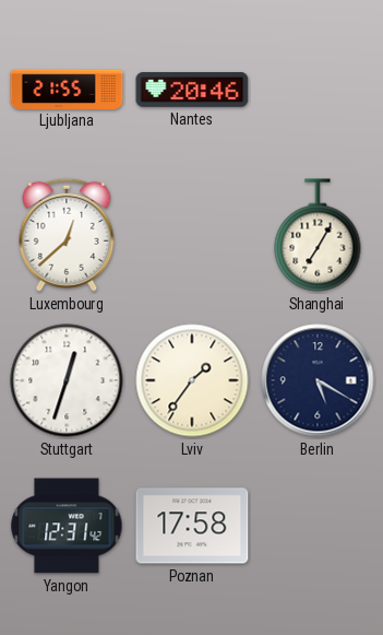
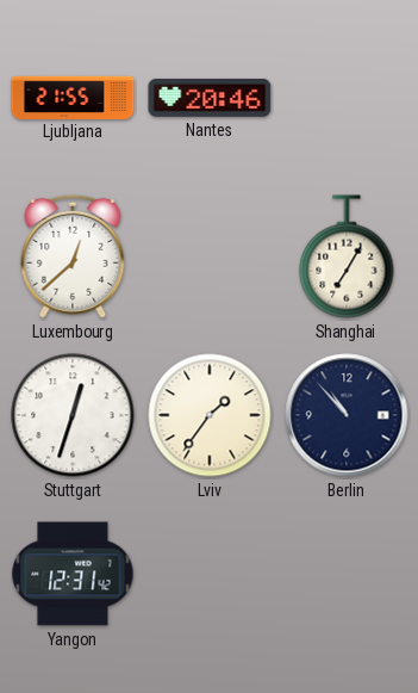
Berlin: 5:20 -> 10:53
Poznan: 17:58 -> none
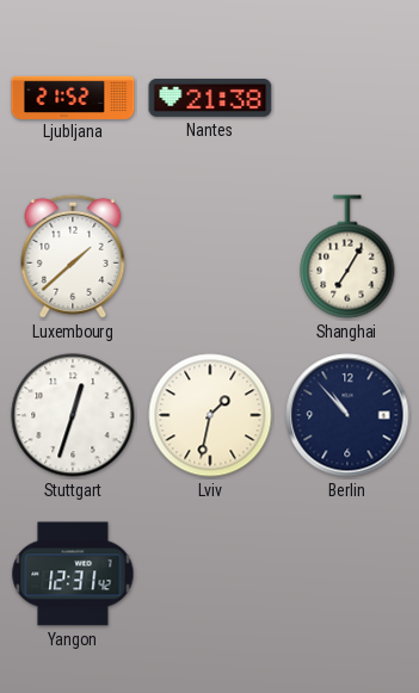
Ljubljana: 21:55 -> 21:52
Nantes: 20:46 -> 21:38
Luxembourg: 12:38 -> 1:38
Lviv: 1:36 -> 1:32
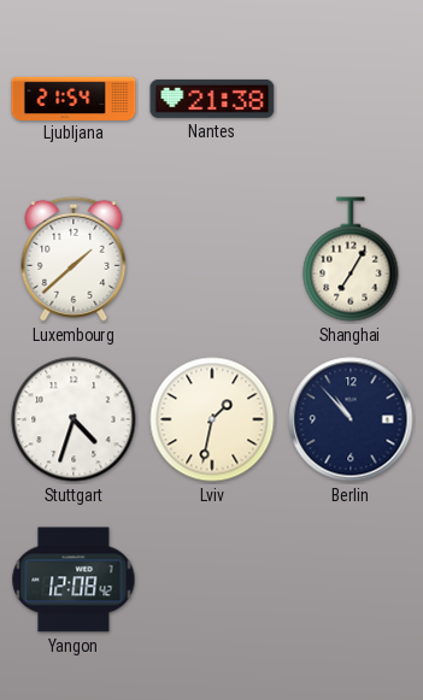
Ljubljana: 21:52 -> 21:54
Stuttgart: 12:33 -> 4:33
Yangon: 12:31 -> 12:08
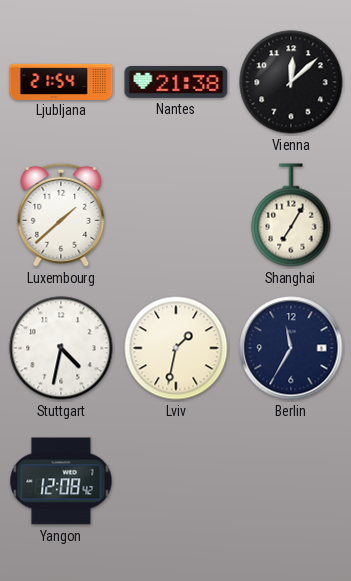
Vienna: none -> 12:08
Stuttgart: 4:33 -> 4:32
Berlin: 10:53 -> 11:35
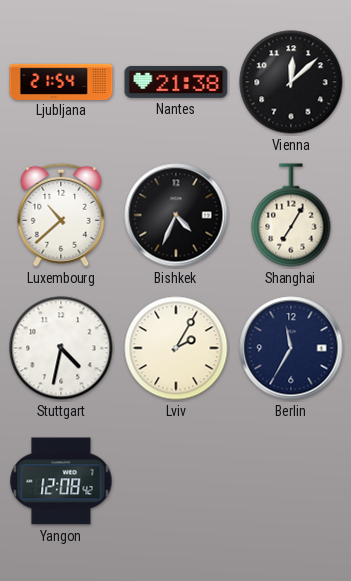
Luxembourg: 1:38 -> 10:38
Bishkek: none -> 4:34
Lviv: 1:32 -> 2:05
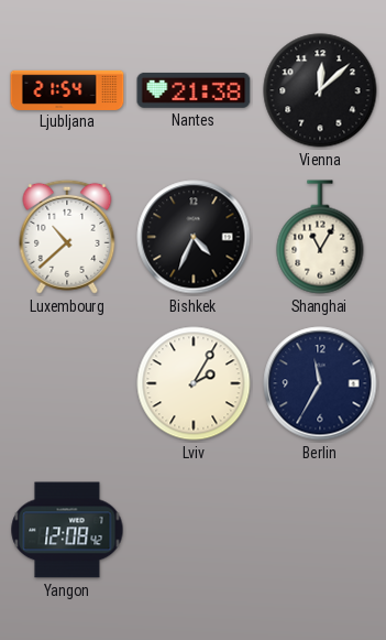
Shanghai: 7:05 -> 11:05
Stuttgart: 4:32 -> none
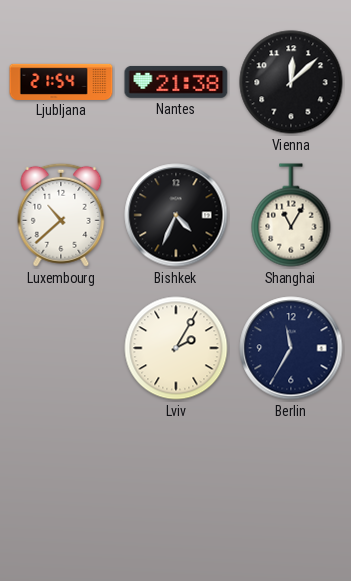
Yangon: 12:08 -> none
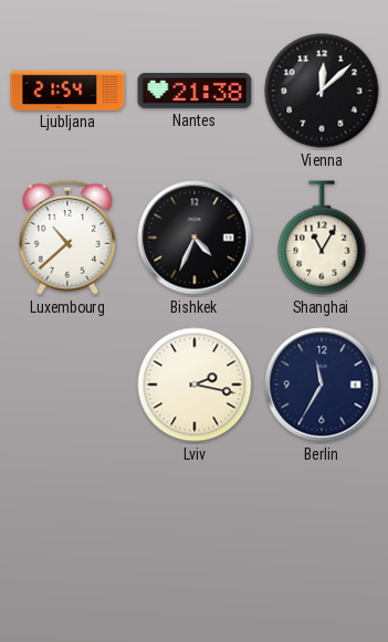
Lviv: 2:05 -> 2:17
